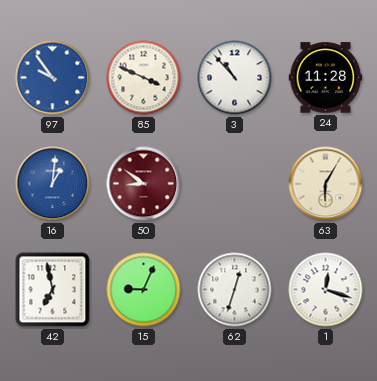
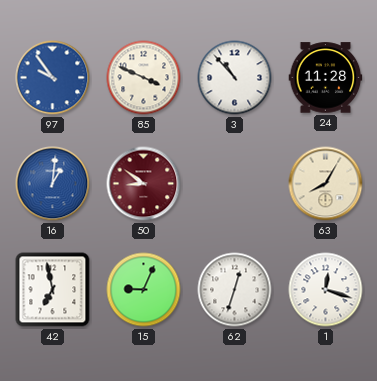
63: 6:05 -> 8:05
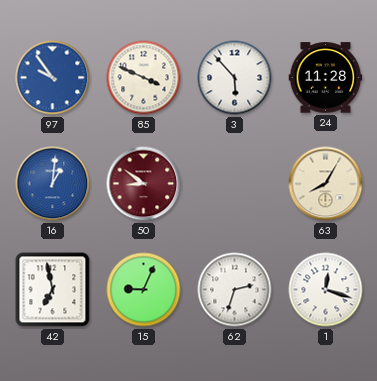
3: 10:53 -> 5:53
62: 12:33 -> 2:33
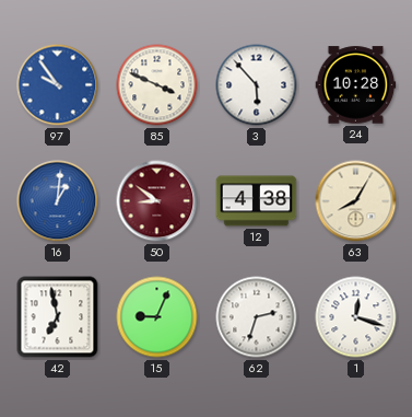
24: 11:28 -> 10:28
12: none -> 4:38
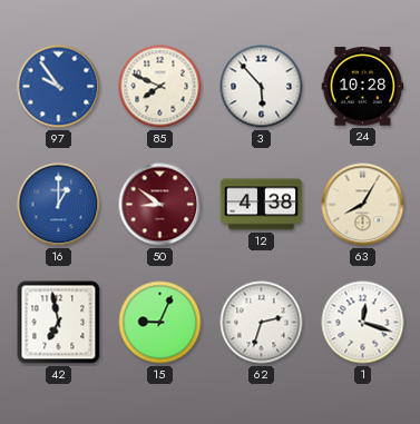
85: 3:49 -> 7:49
16: 1:01 -> 1:00
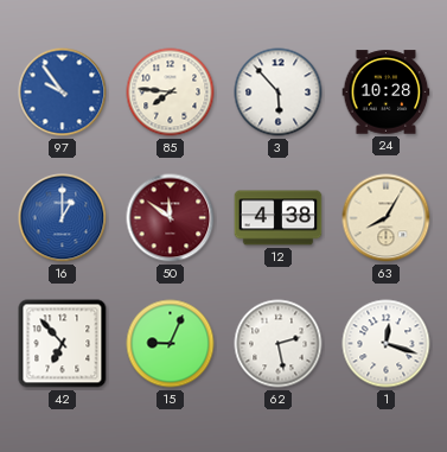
85: 7:49 -> 7:46
50: 8:51 -> 11:51
42: 6:58 -> 6:53
62: 2:33 -> 2:28
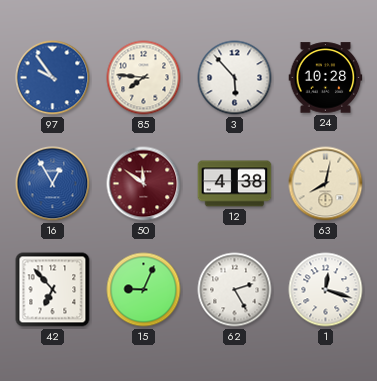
16: 1:00 -> 12:55
63: 8:05 -> 8:02
62: 2:28 -> 2:25
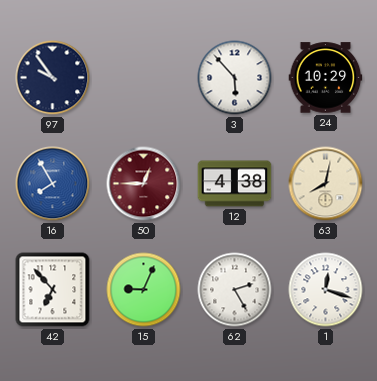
97 dial: blue -> navy
85: 7:46 -> none
24: 10:28 -> 10:29
16: 12:55 -> 7:55
50: 11:51 -> 12:45
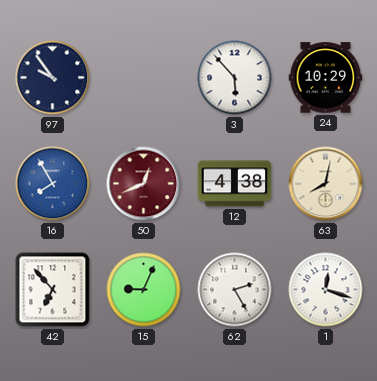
50: 12:45 -> 12:41
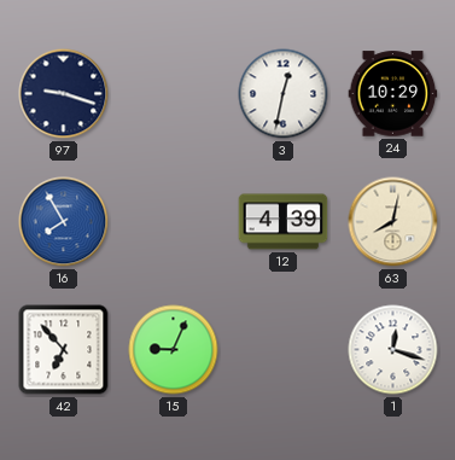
97: 9:54 -> 9:18
3: 5:53 -> 12:32
50: 12:41 -> none
12: 4:38 -> 4:39
62: 2:25 -> none
